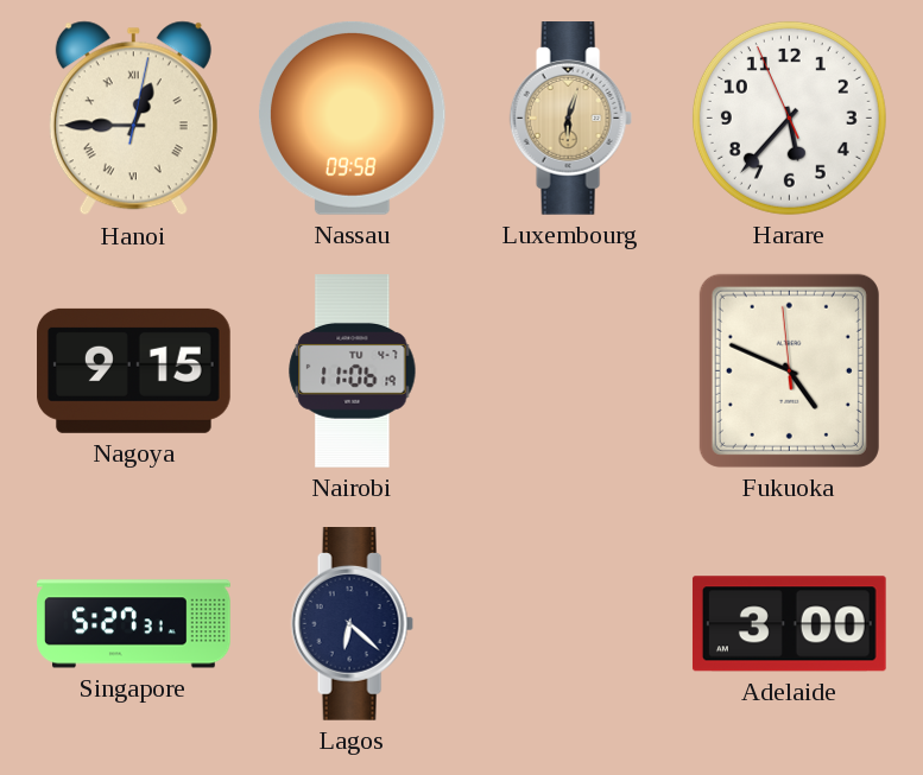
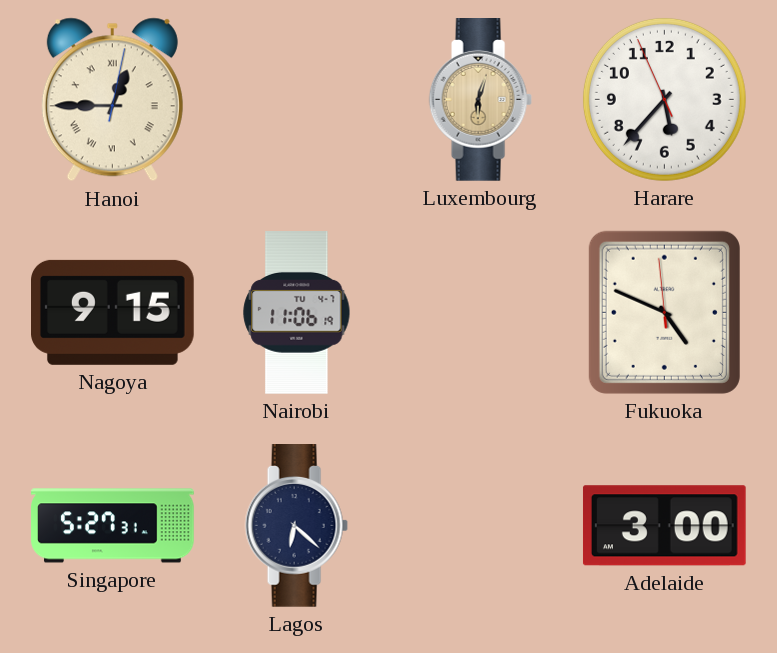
Nassau: 09:58 -> none
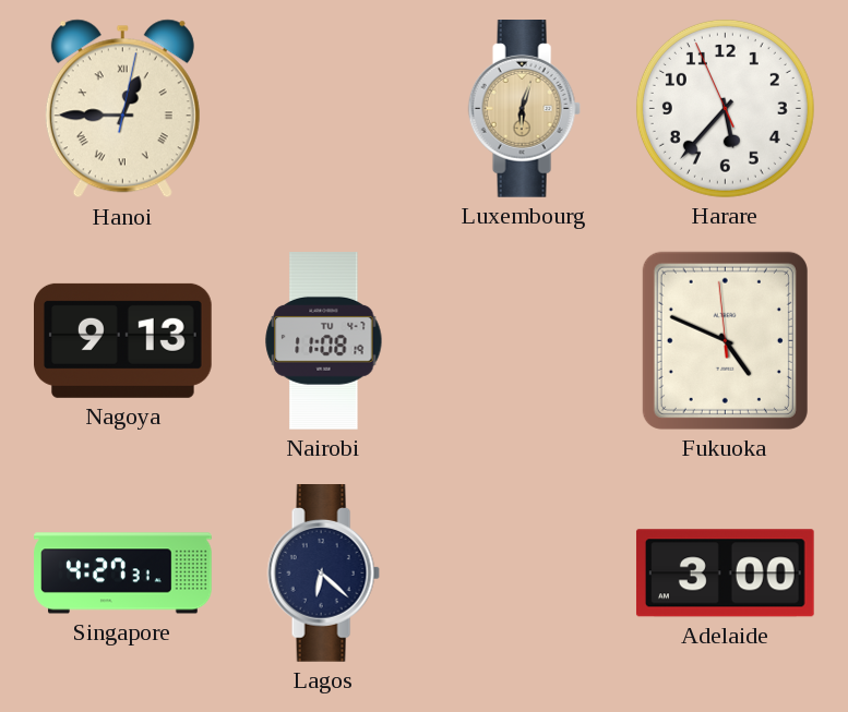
Nagoya: 9:15 -> 9:13
Nairobi: 11:06 -> 11:08
Singapore: 5:27 -> 4:27
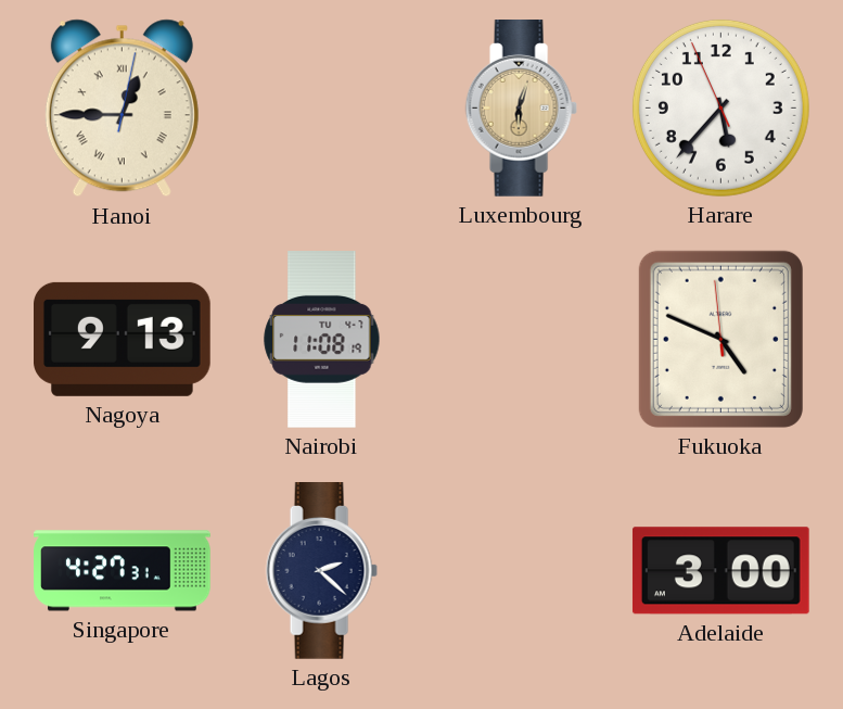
Lagos: 6:22 -> 2:22
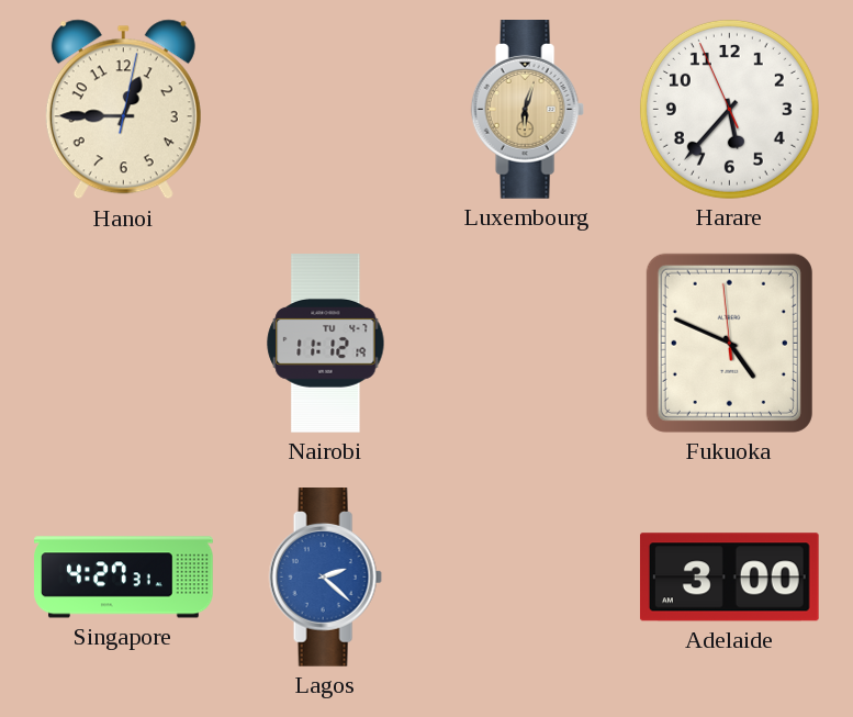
Hanoi numerals: Roman -> Arabic
Nagoya: 9:13 -> none
Nairobi: 11:08 -> 11:12
Lagos dial: navy -> blue
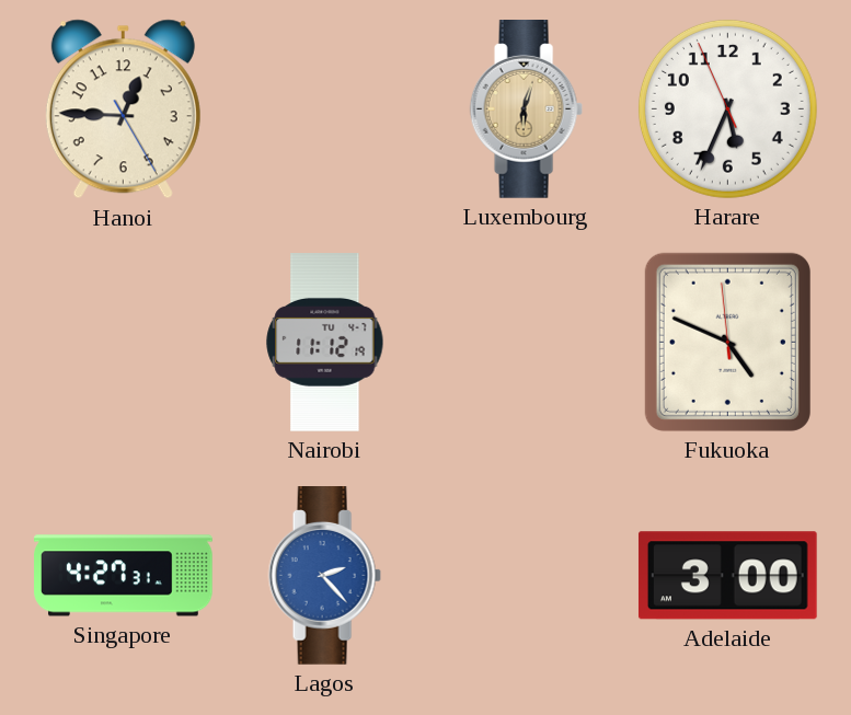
Hanoi: 12:45:02 -> 12:45:25
Harare: 5:36 -> 5:33
Lagos: 2:22 -> 2:23
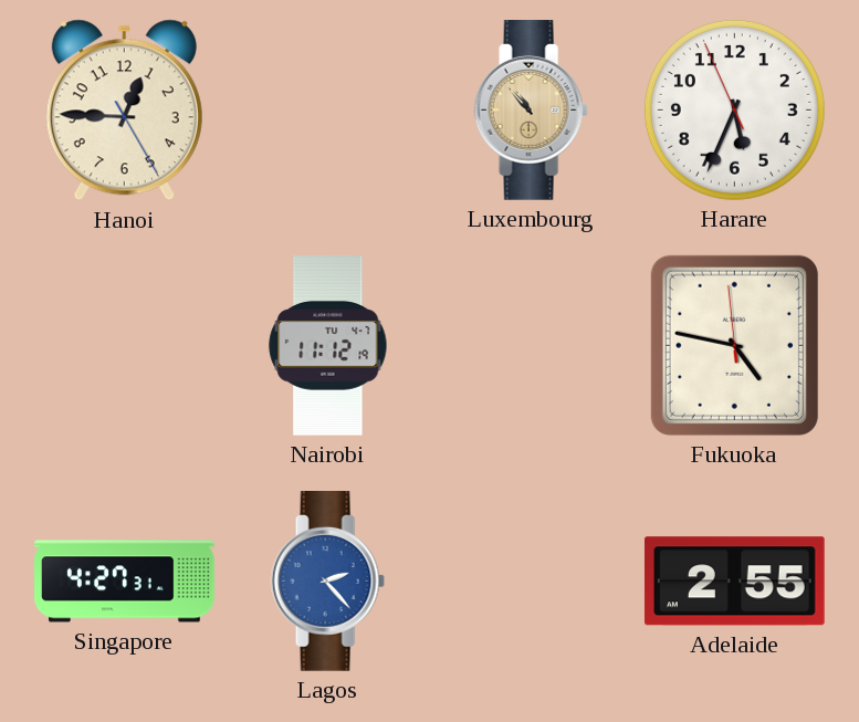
Luxembourg: 6:03 -> 10:53
Fukuoka: 4:48 -> 4:46
Adelaide: 3:00 -> 2:55
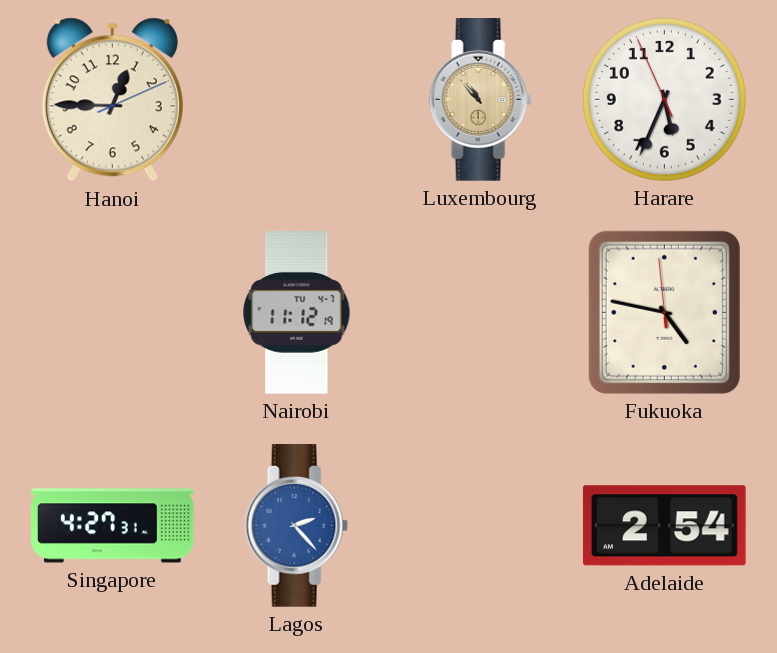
Hanoi: 12:45:25 -> 12:45:11
Adelaide: 2:55 -> 2:54
